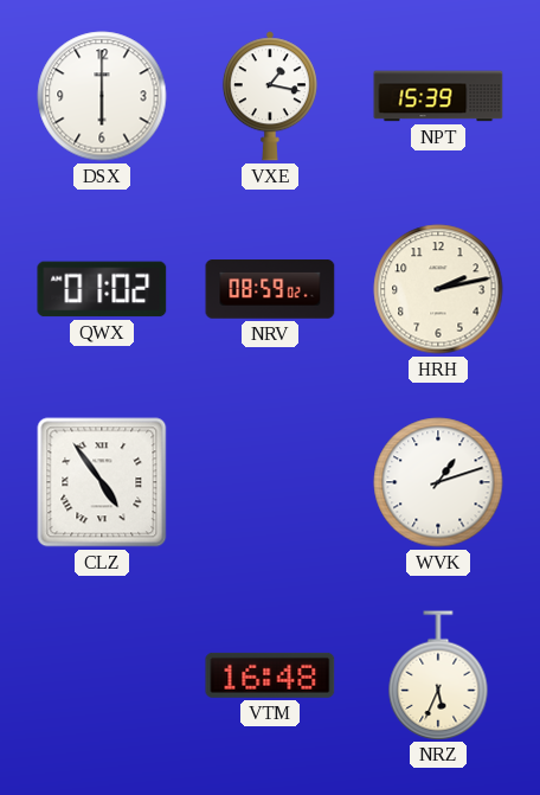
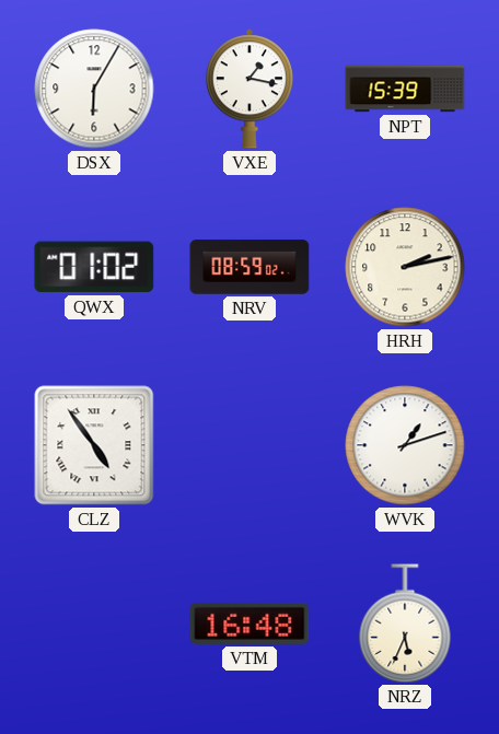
DSX: 6:00 -> 6:05
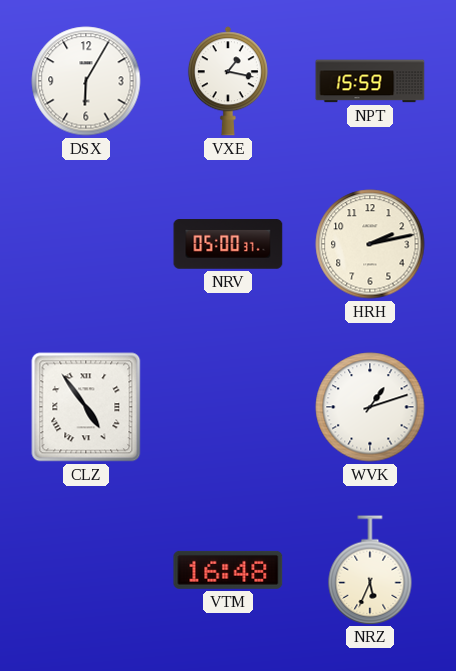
NPT: 15:39 -> 15:59
QWX: 01:02 -> none
NRV: 08:59 -> 05:00
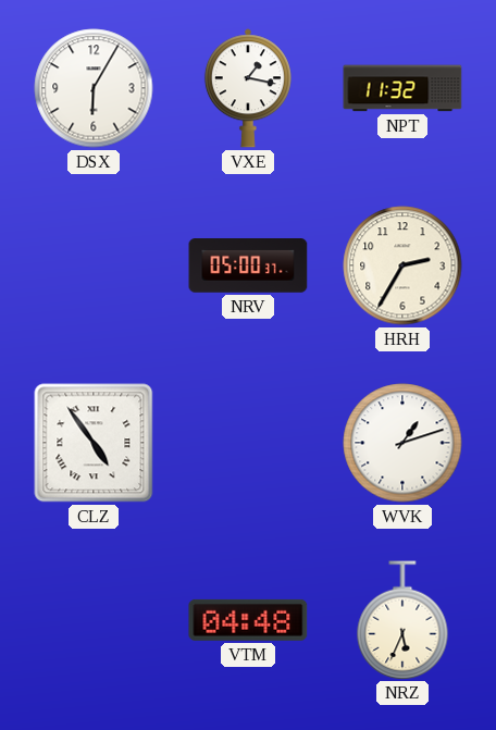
NPT: 15:59 -> 11:32
HRH: 2:13 -> 2:35
VTM: 16:48 -> 04:48
